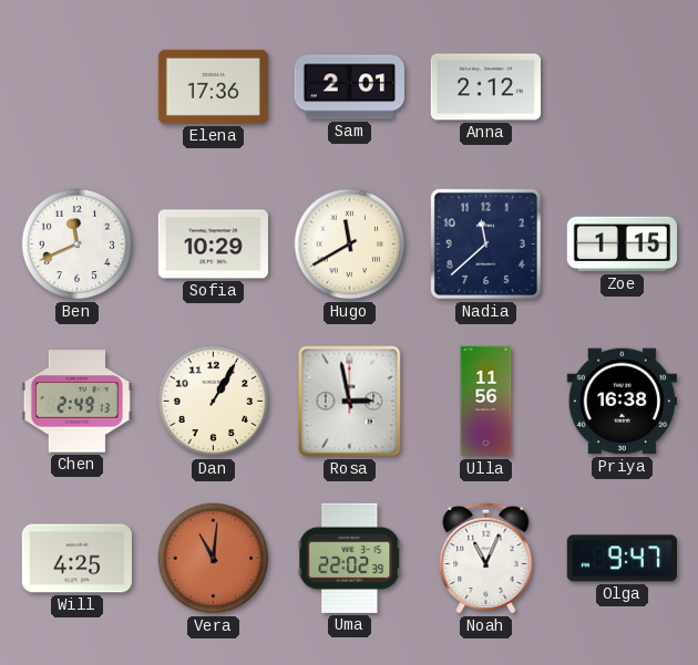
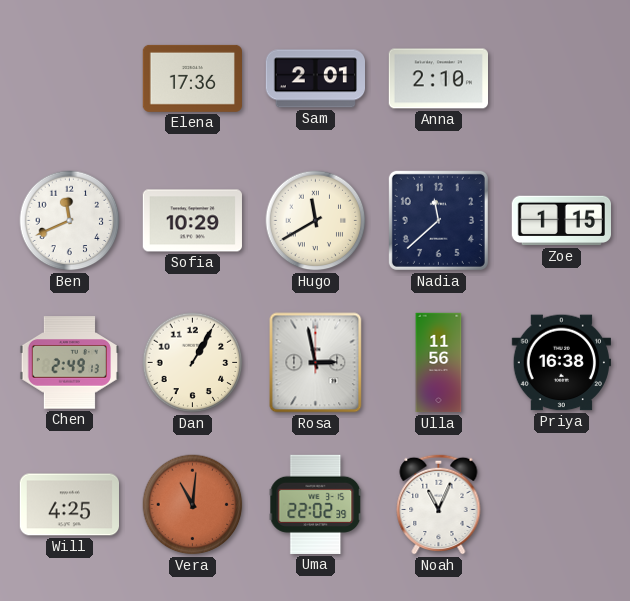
Anna: 2:12 -> 2:10
Olga: 9:47 -> none
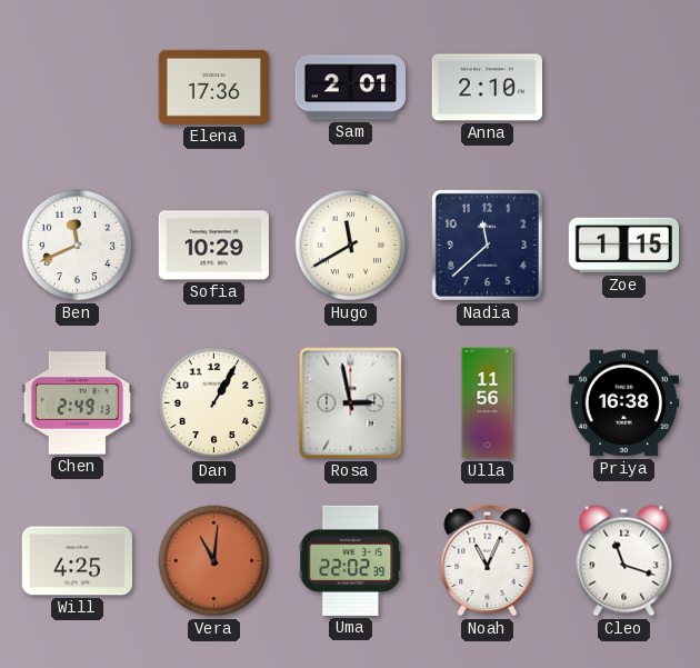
Cleo: none -> 11:18
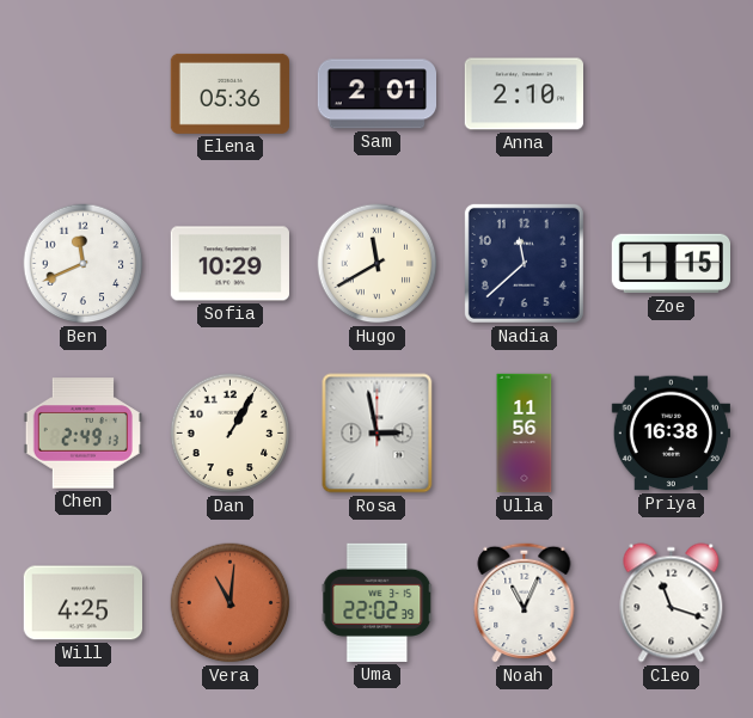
Elena: 17:36 -> 05:36
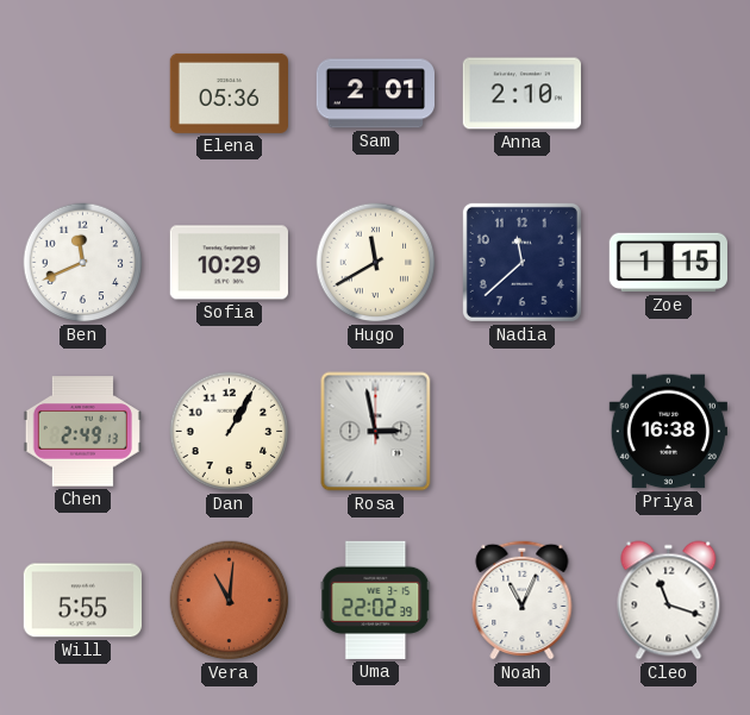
Ulla: 11:56 -> none
Will: 4:25 -> 5:55
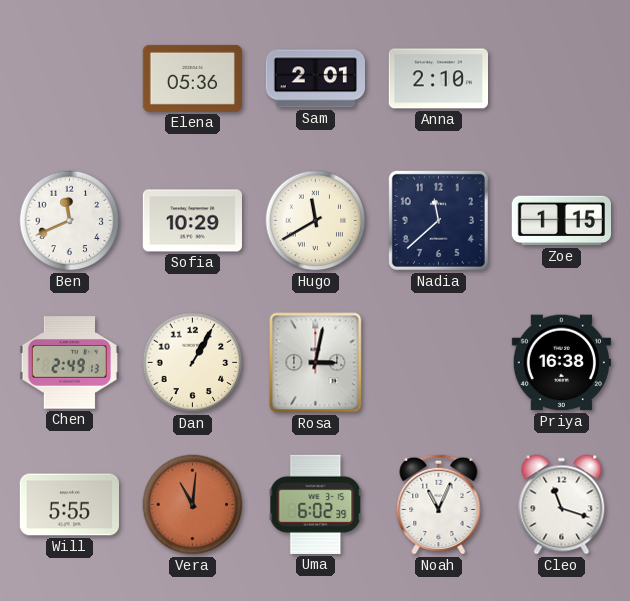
Rosa: 2:58 -> 3:02
Uma: 22:02 -> 6:02
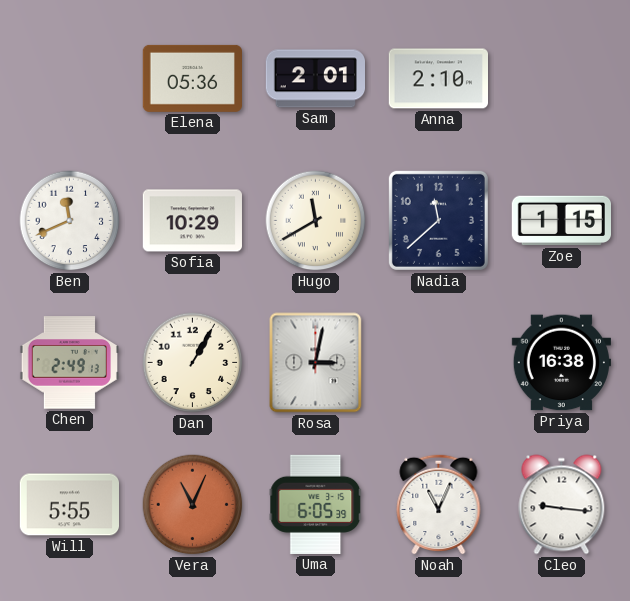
Vera: 11:01 -> 11:04
Uma: 6:02 -> 6:05
Cleo: 11:18 -> 9:16
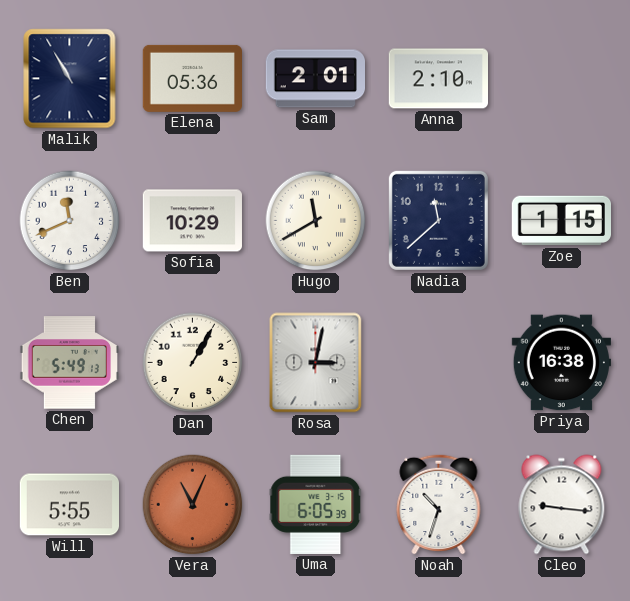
Malik: none -> 10:55
Chen: 2:49 -> 5:49
Noah: 11:04 -> 10:33
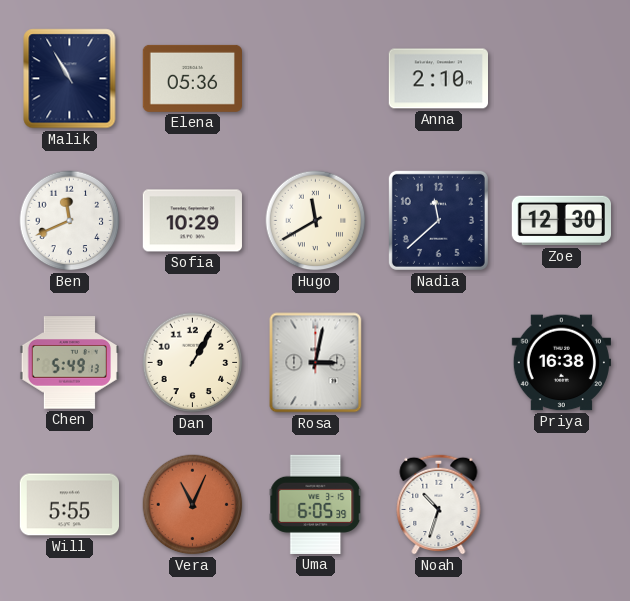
Sam: 2:01 -> none
Zoe: 1:15 -> 12:30
Cleo: 9:16 -> none
